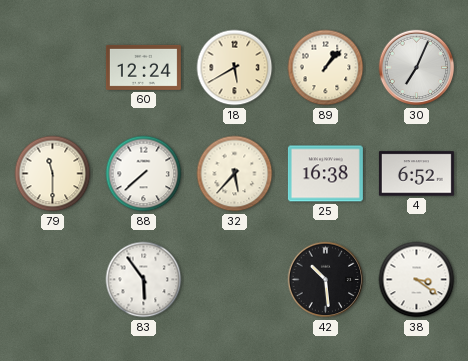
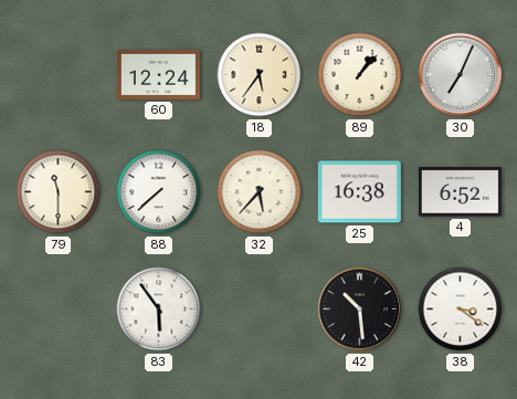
18: 5:40 -> 5:36
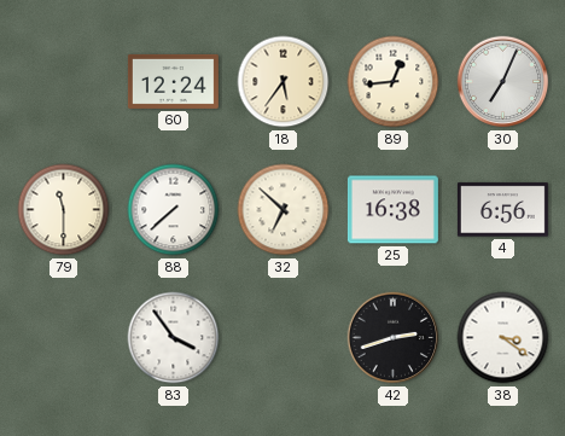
89: 1:07 -> 12:44
32: 5:37 -> 6:52
4: 6:52 -> 6:56
83: 5:54 -> 3:54
42: 10:29 -> 2:42
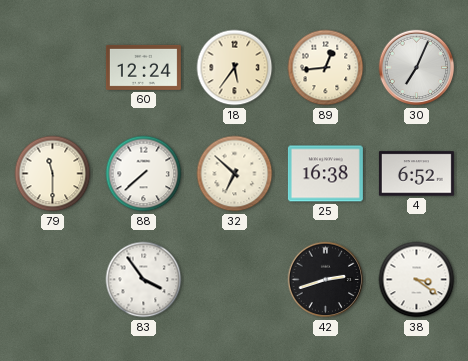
4: 6:56 -> 6:52
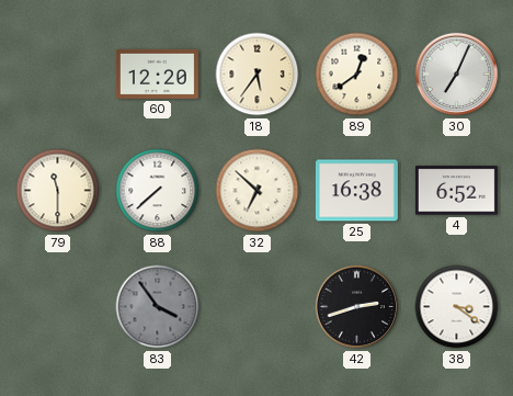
60: 12:24 -> 12:20
89: 12:44 -> 12:39
83 dial: white -> grey
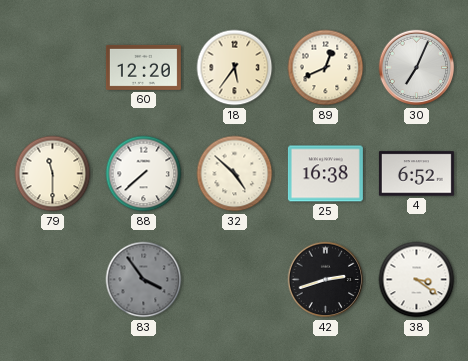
89: 12:39 -> 12:41
32: 6:52 -> 4:52
